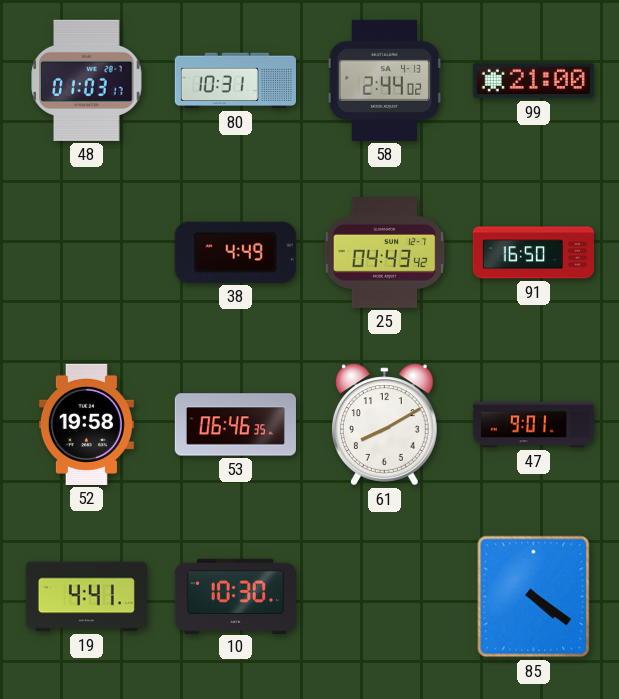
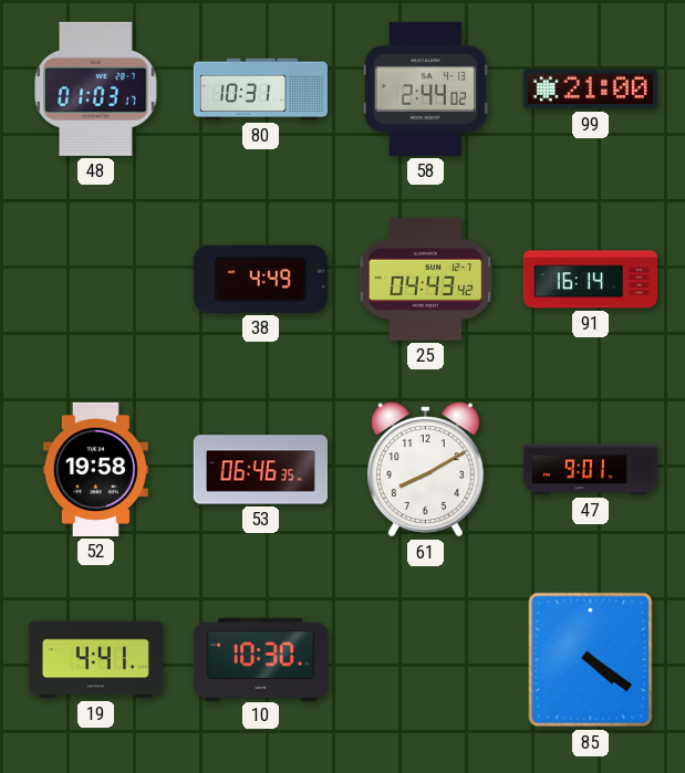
91: 16:50 -> 16:14
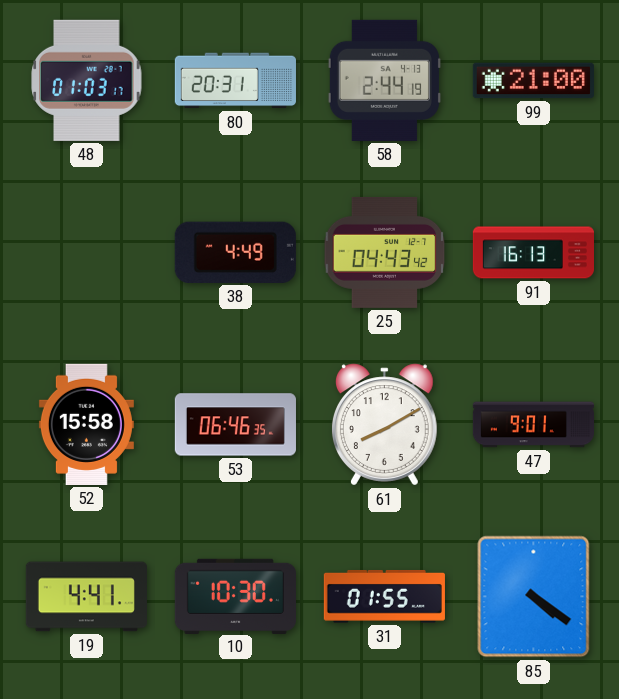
80: 10:31 -> 20:31
58: 2:44:02 -> 2:44:19
91: 16:14 -> 16:13
52: 19:58 -> 15:58
31: none -> 01:55
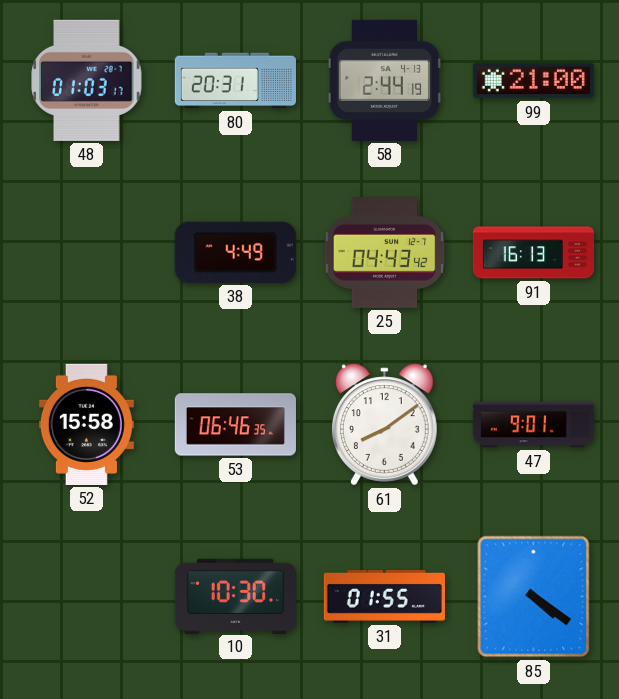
61: 8:10 -> 8:09
19: 4:41 -> none
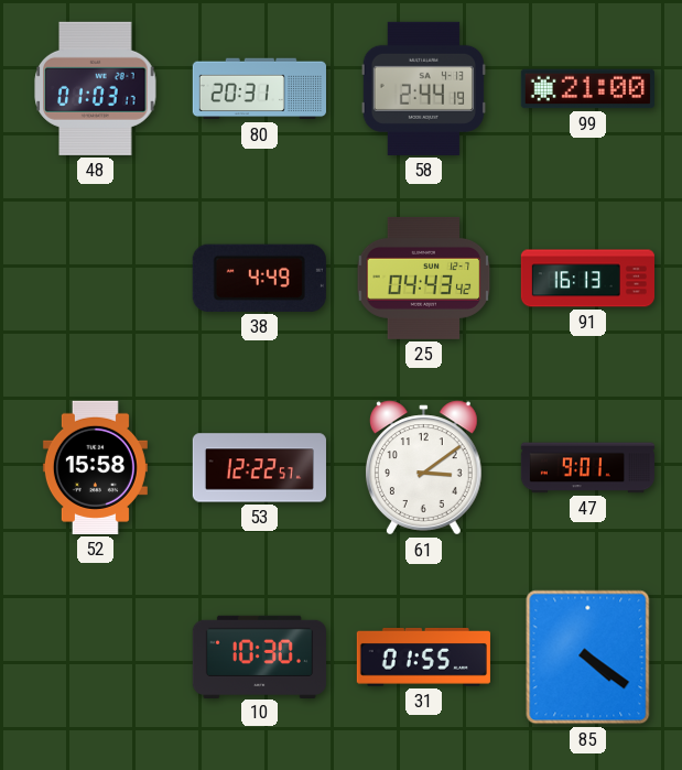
53: 06:46 -> 12:22
61: 8:09 -> 3:09
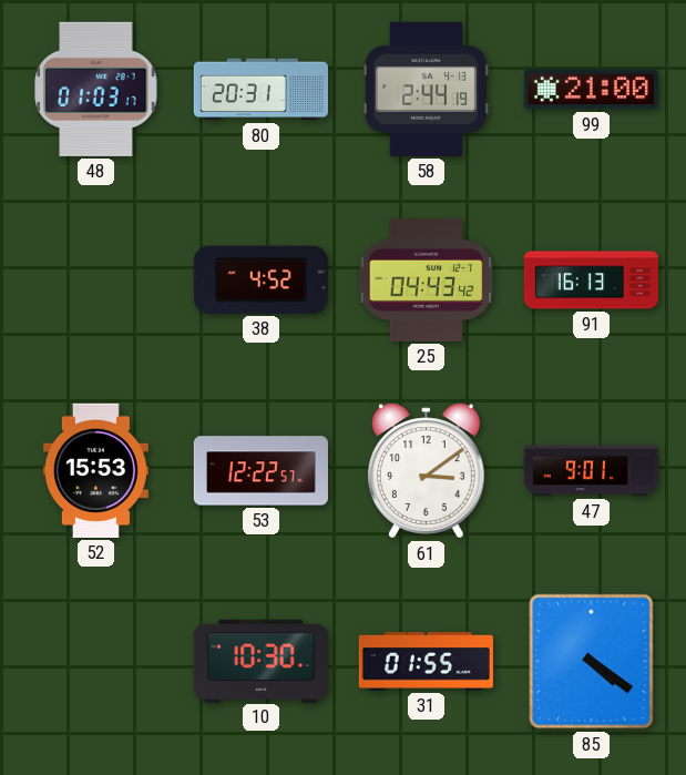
38: 4:49 -> 4:52
52: 15:58 -> 15:53
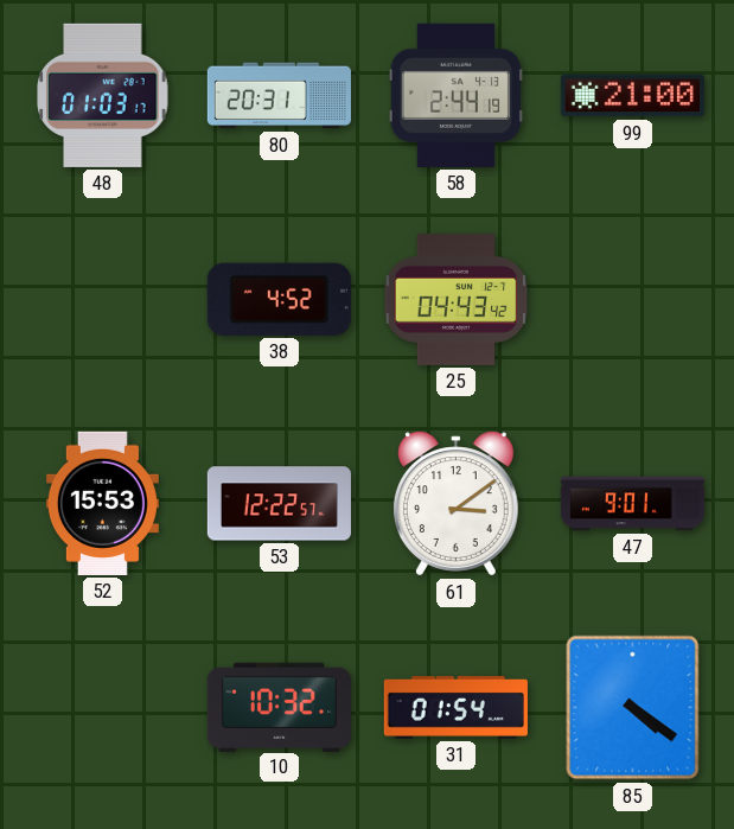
91: 16:13 -> none
10: 10:30 -> 10:32
31: 01:55 -> 01:54
